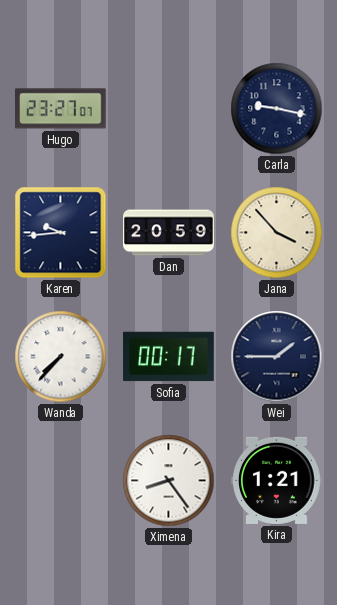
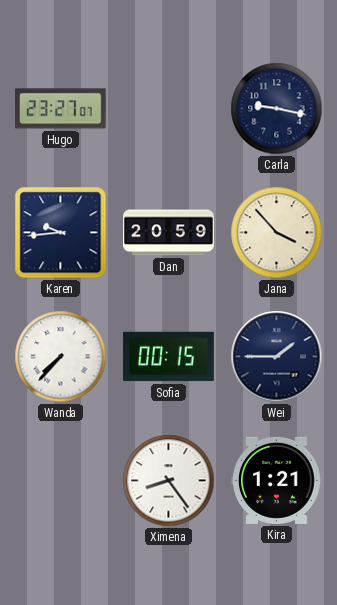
Sofia: 00:17 -> 00:15
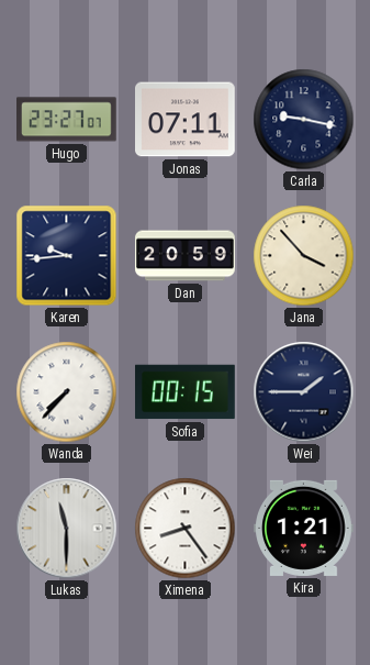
Jonas: none -> 07:11
Lukas: none -> 11:30
